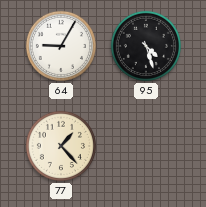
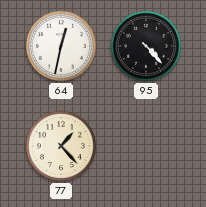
64: 9:05 -> 12:32
95: 4:27 -> 4:23
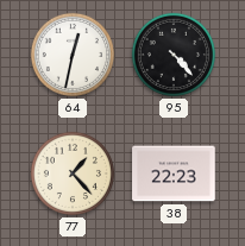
38: none -> 22:23
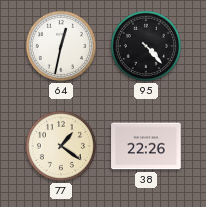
77: 1:23 -> 1:21
38: 22:23 -> 22:26
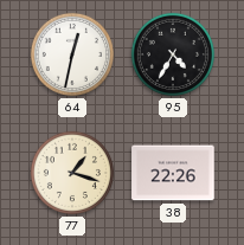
95: 4:23 -> 4:35
77: 1:21 -> 1:18
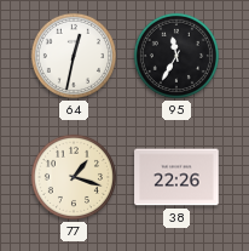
95: 4:35 -> 11:35
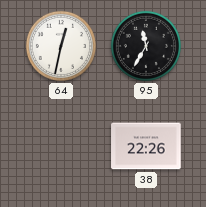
77: 1:18 -> none
